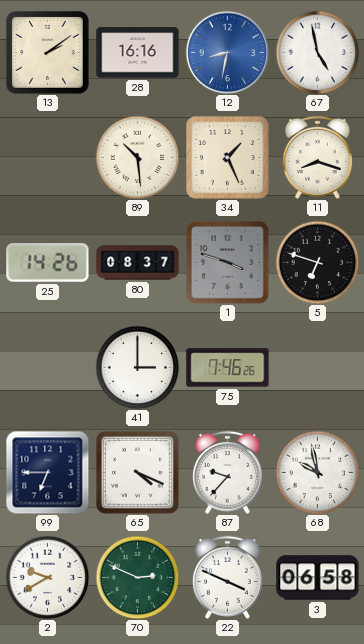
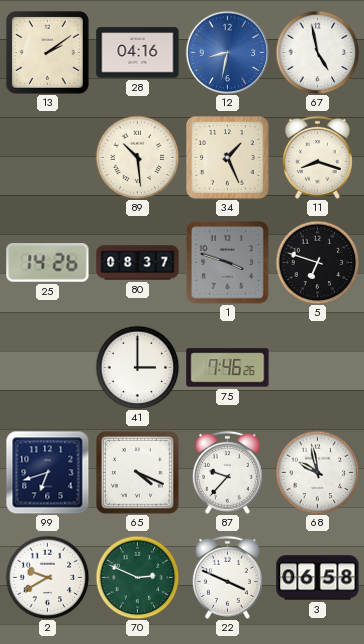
28: 16:16 -> 04:16
99: 6:45 -> 6:42
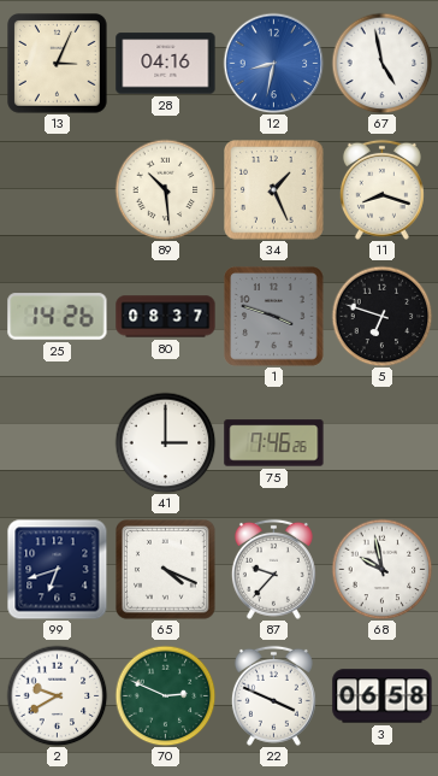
13: 2:09 -> 3:04
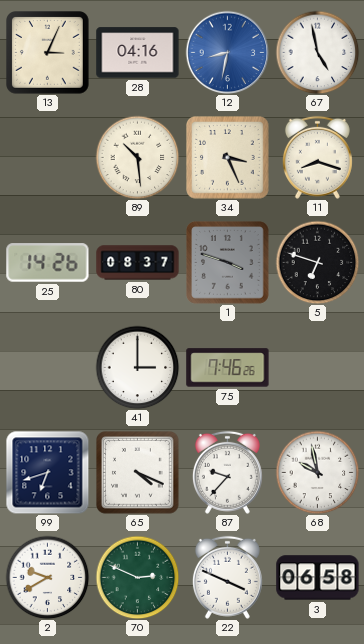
34: 1:26 -> 3:26
